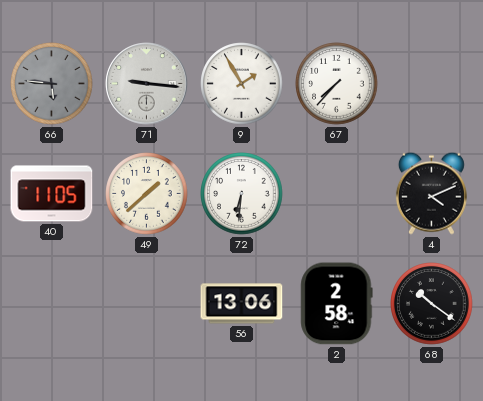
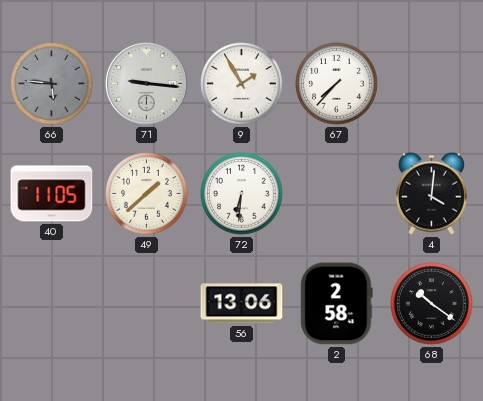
4: 4:11 -> 4:01
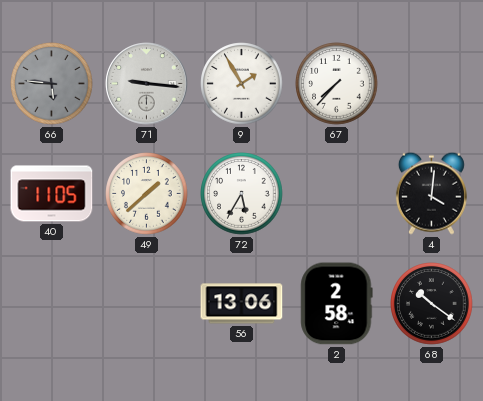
72: 6:31 -> 5:35
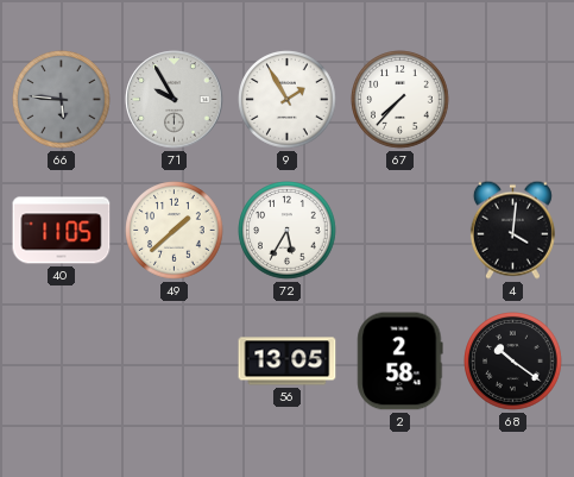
71: 9:16 -> 9:55
56: 13:06 -> 13:05
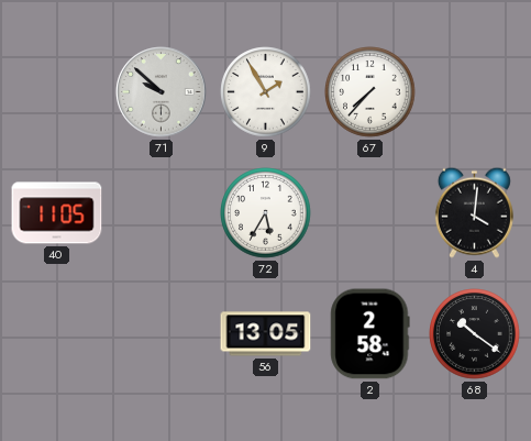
66: 5:46 -> none
71: 9:55 -> 9:52
49: 1:38 -> none
